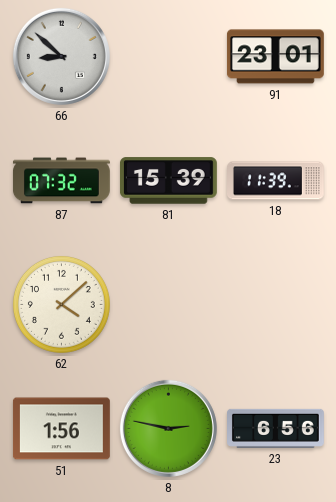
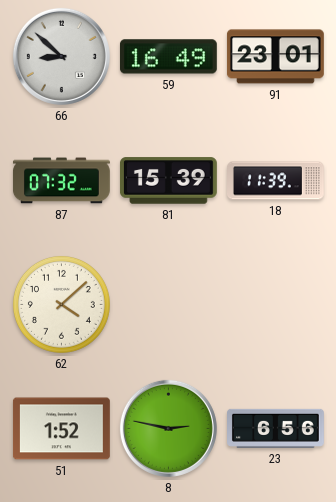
59: none -> 16:49
51: 1:56 -> 1:52
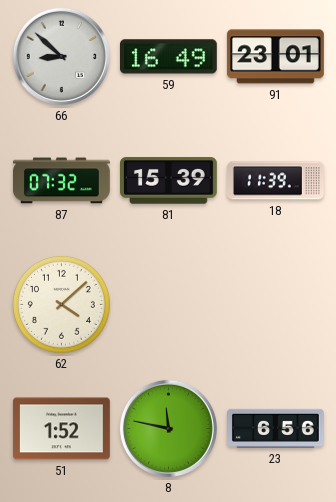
8: 2:47 -> 11:47
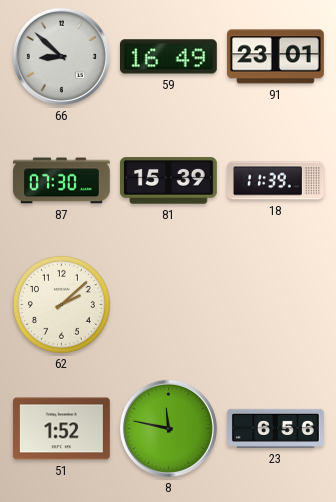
87: 07:32 -> 07:30
62: 4:08 -> 2:08
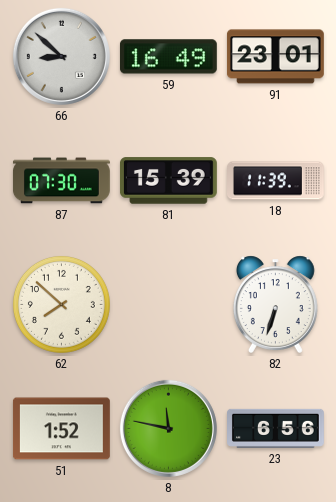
62: 2:08 -> 7:52
82: none -> 6:33
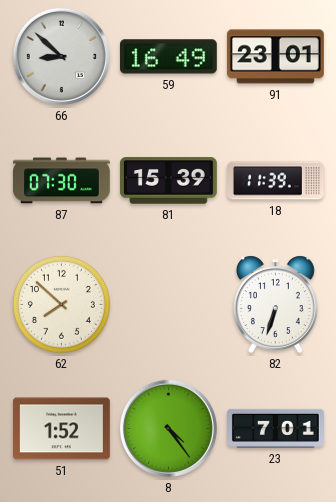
8: 11:47 -> 4:24
23: 6:56 -> 7:01
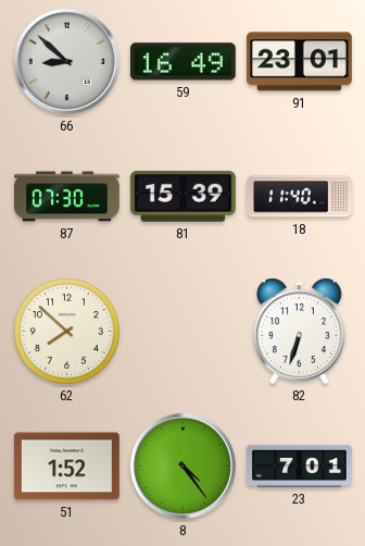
18: 11:39 -> 11:40
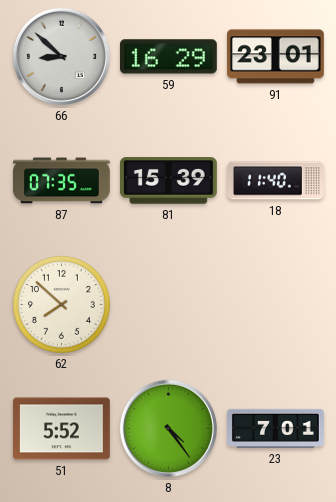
59: 16:49 -> 16:29
87: 07:30 -> 07:35
82: 6:33 -> none
51: 1:52 -> 5:52
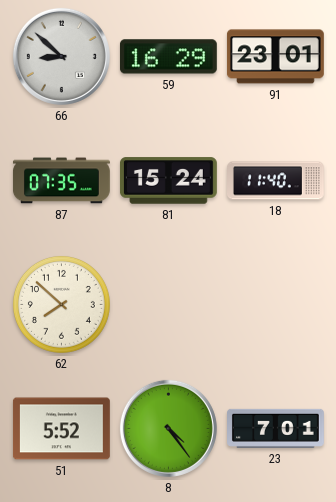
81: 15:39 -> 15:24
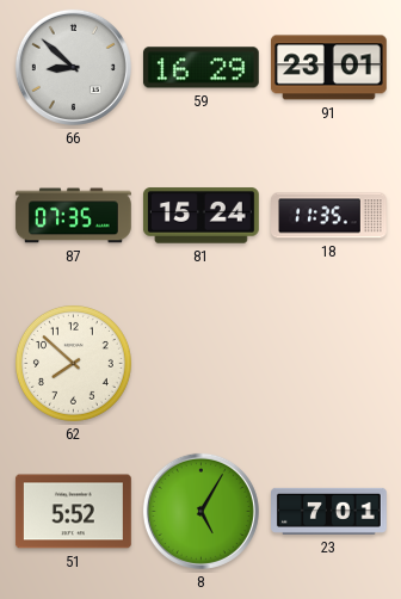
18: 11:40 -> 11:35
8: 4:24 -> 5:05
